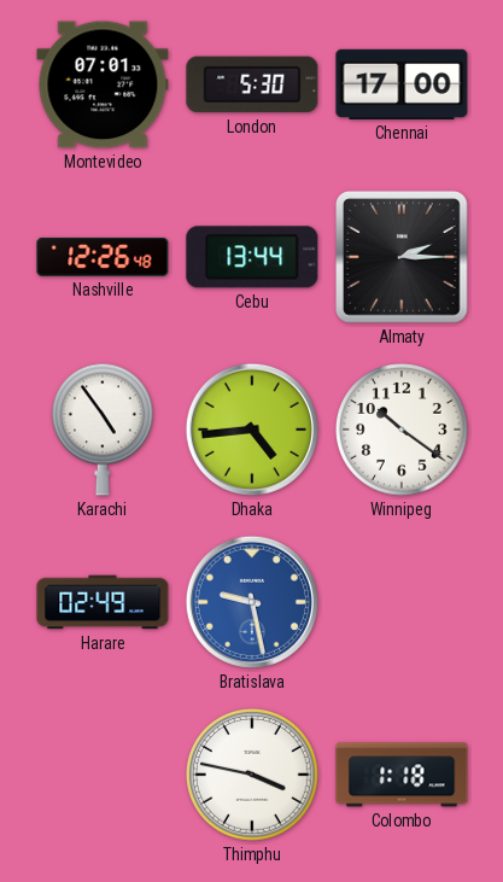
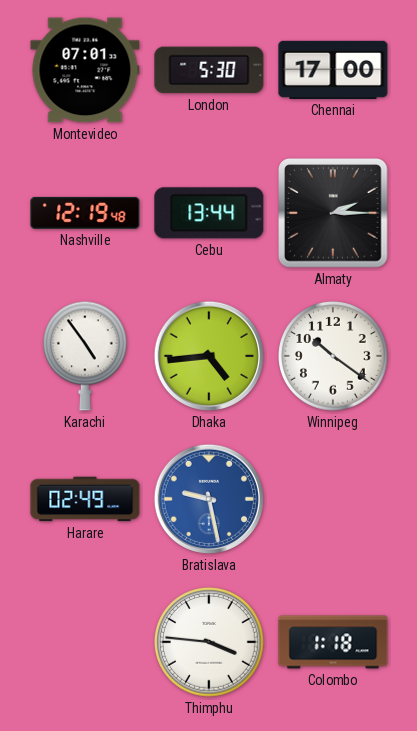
Nashville: 12:26 -> 12:19
Thimphu: 3:47 -> 3:46
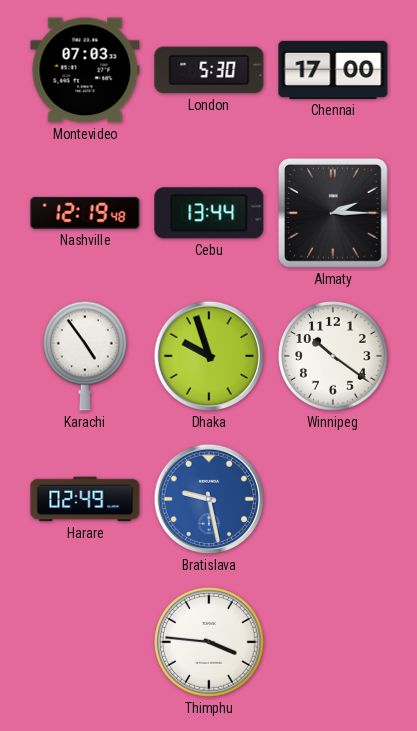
Montevideo: 07:01 -> 07:03
Dhaka: 4:44 -> 9:57
Colombo: 1:18 -> none
